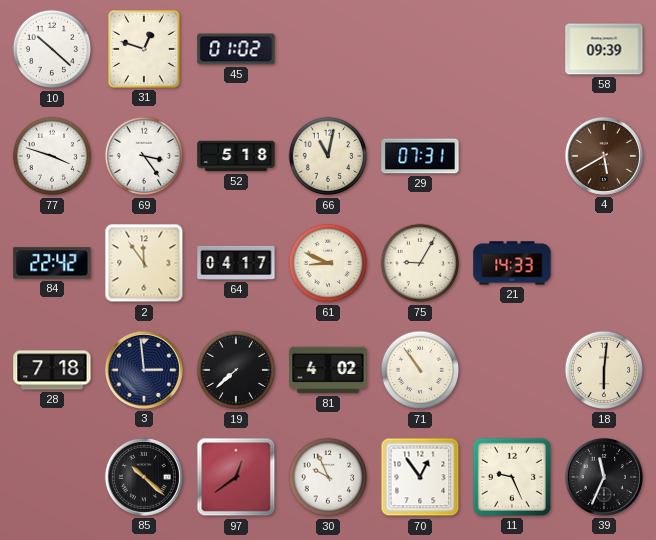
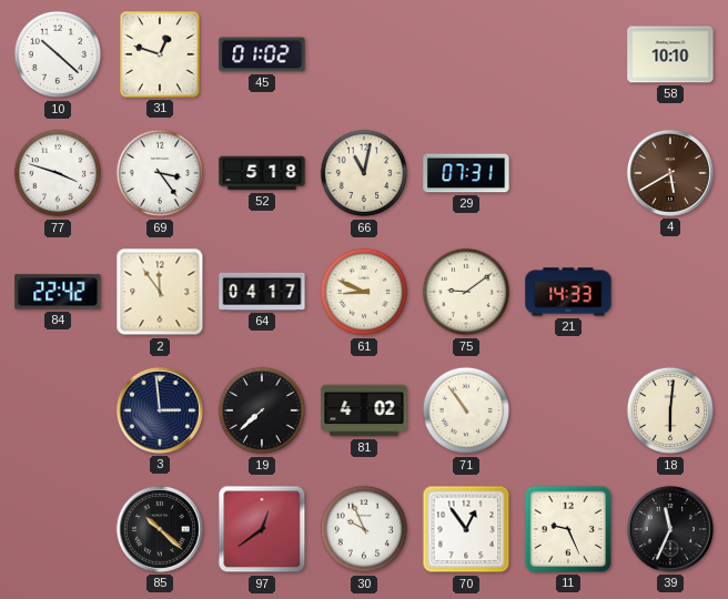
58: 09:39 -> 10:10
75: 9:05 -> 9:09
28: 7:18 -> none
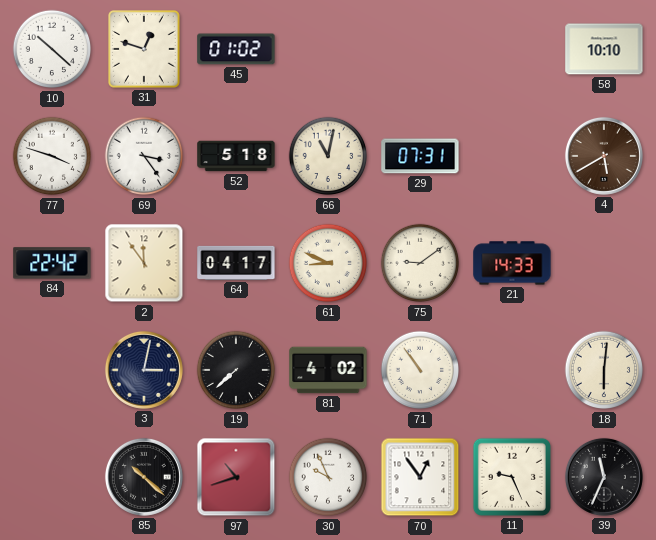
3: 2:59 -> 3:02
97: 12:39 -> 10:42
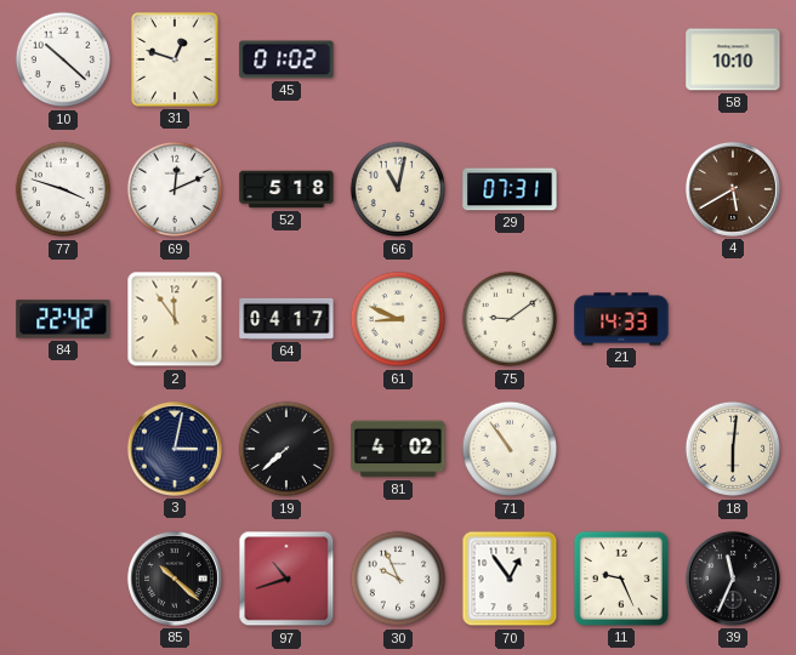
69: 3:24 -> 12:11
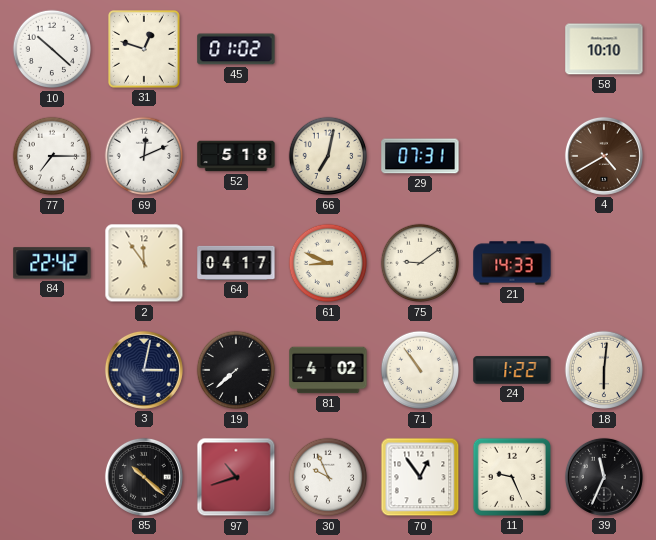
77: 3:48 -> 7:15
66: 11:02 -> 7:02
4: 5:40 -> 4:40
24: none -> 1:22
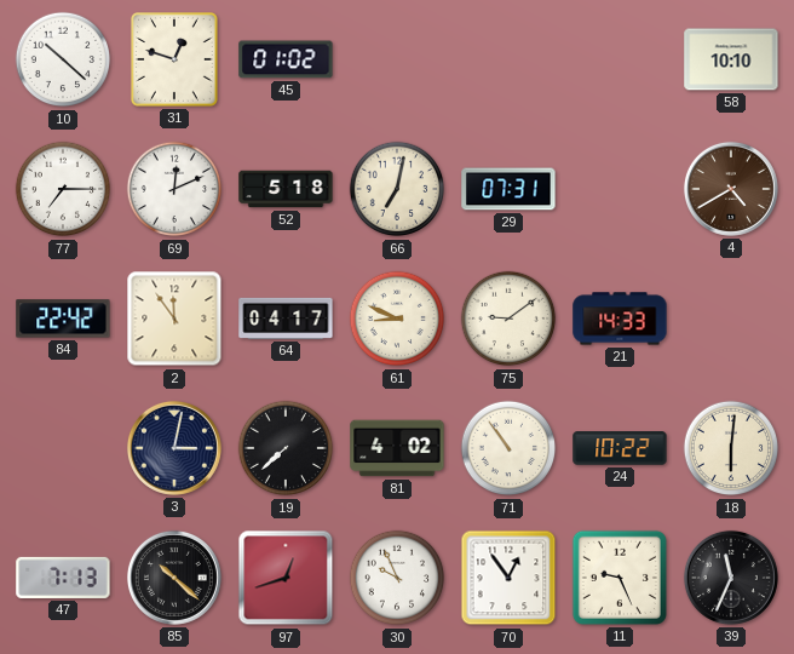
24: 1:22 -> 10:22
47: none -> 7:13
97: 10:42 -> 12:42
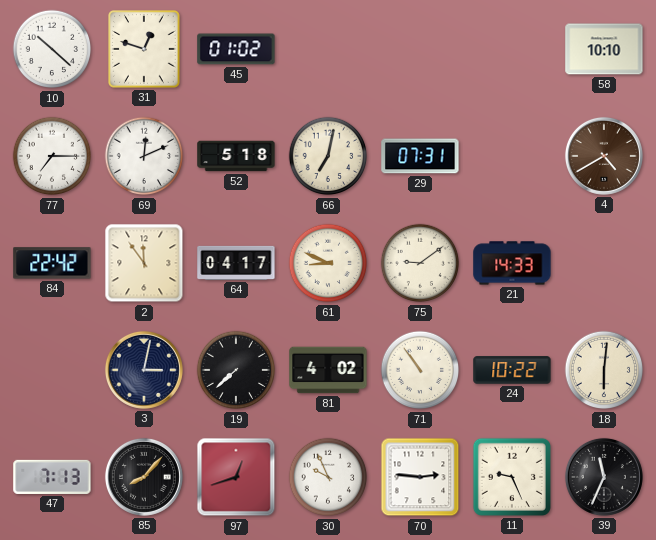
85: 10:22 -> 8:07
70: 12:54 -> 2:46
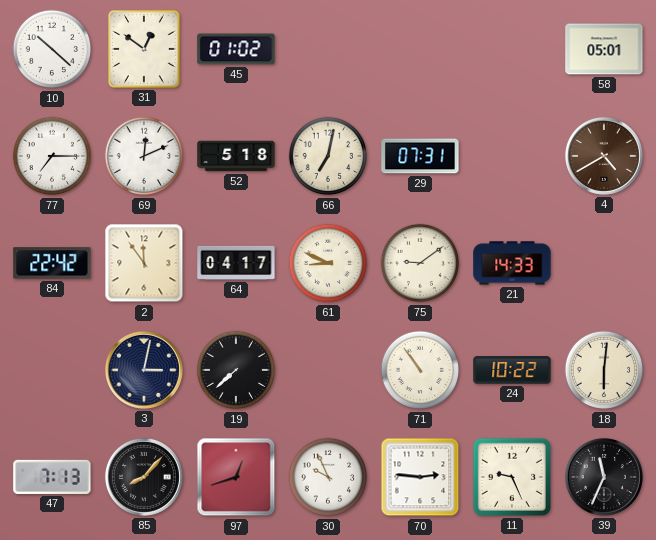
31: 12:48 -> 12:51
58: 10:10 -> 05:01
81: 4:02 -> none
